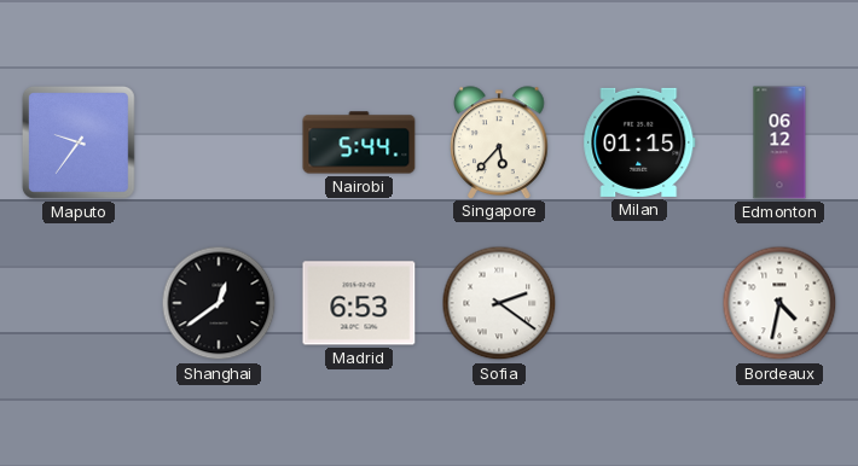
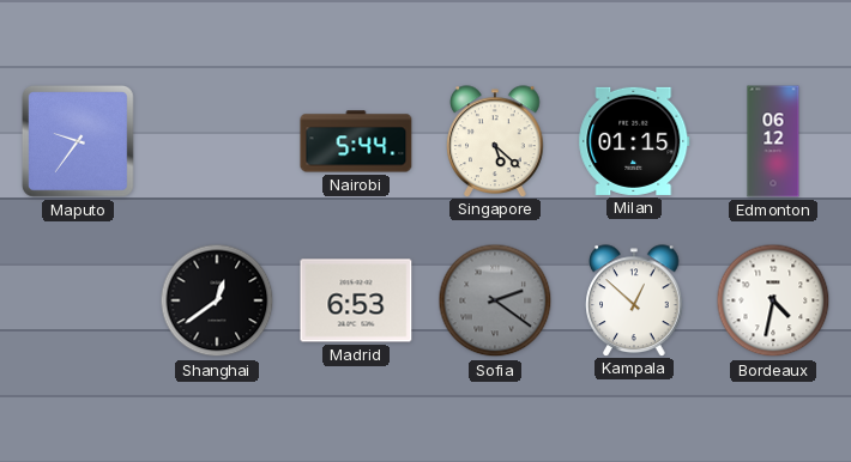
Singapore: 5:37 -> 5:22
Sofia dial: white -> grey
Kampala: none -> 12:52
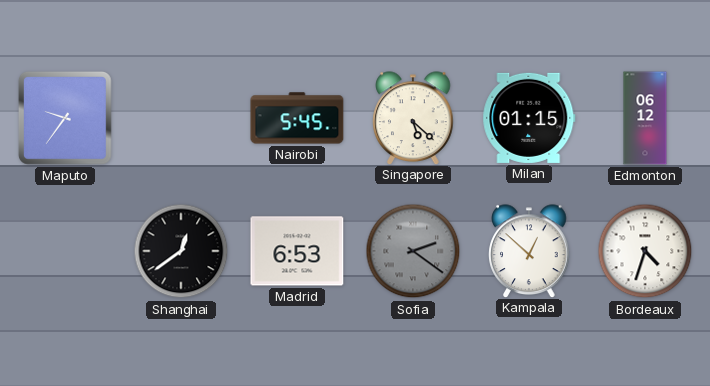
Nairobi: 5:44 -> 5:45
Bordeaux: 4:32 -> 4:33
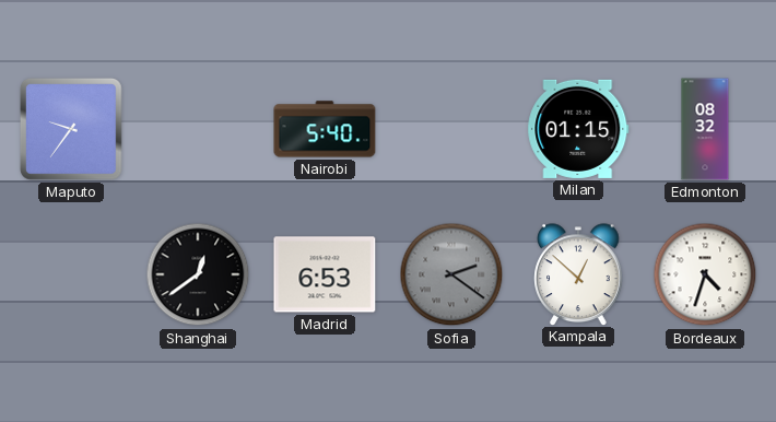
Nairobi: 5:45 -> 5:40
Singapore: 5:22 -> none
Edmonton: 06:12 -> 08:32
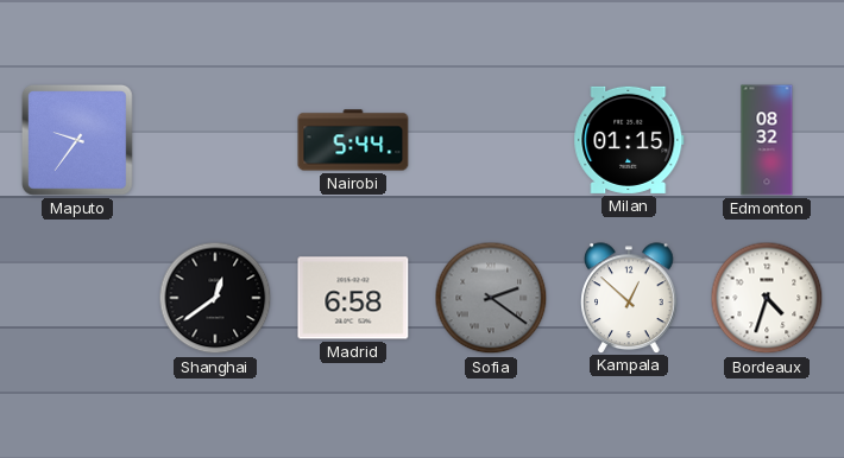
Nairobi: 5:40 -> 5:44
Madrid: 6:53 -> 6:58
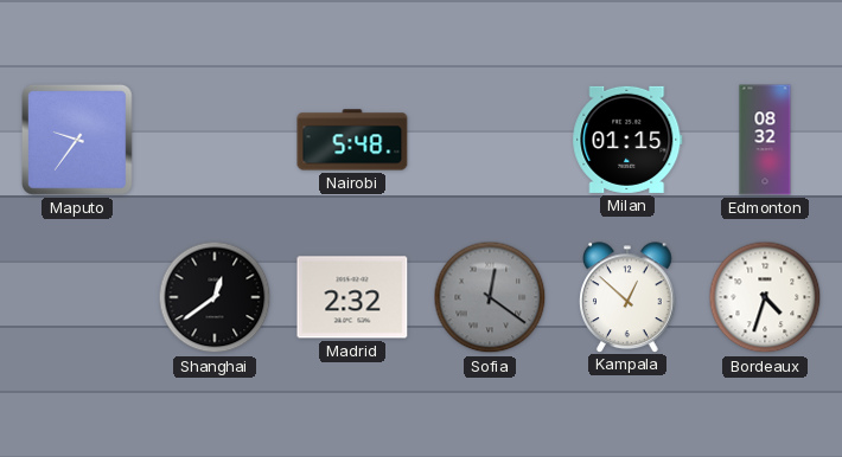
Nairobi: 5:44 -> 5:48
Madrid: 6:58 -> 2:32
Sofia: 2:21 -> 12:21
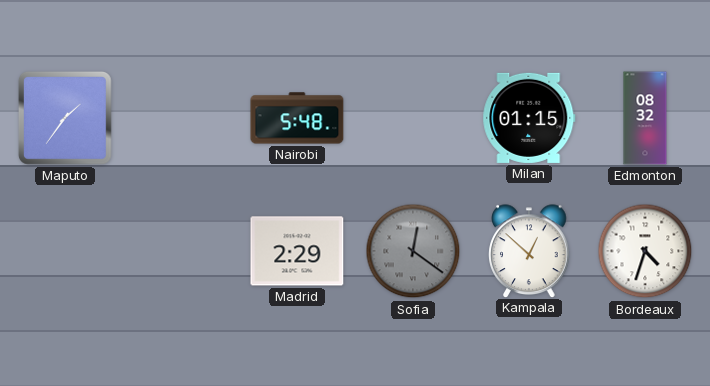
Maputo: 9:36 -> 1:36
Shanghai: 12:39 -> none
Madrid: 2:32 -> 2:29
